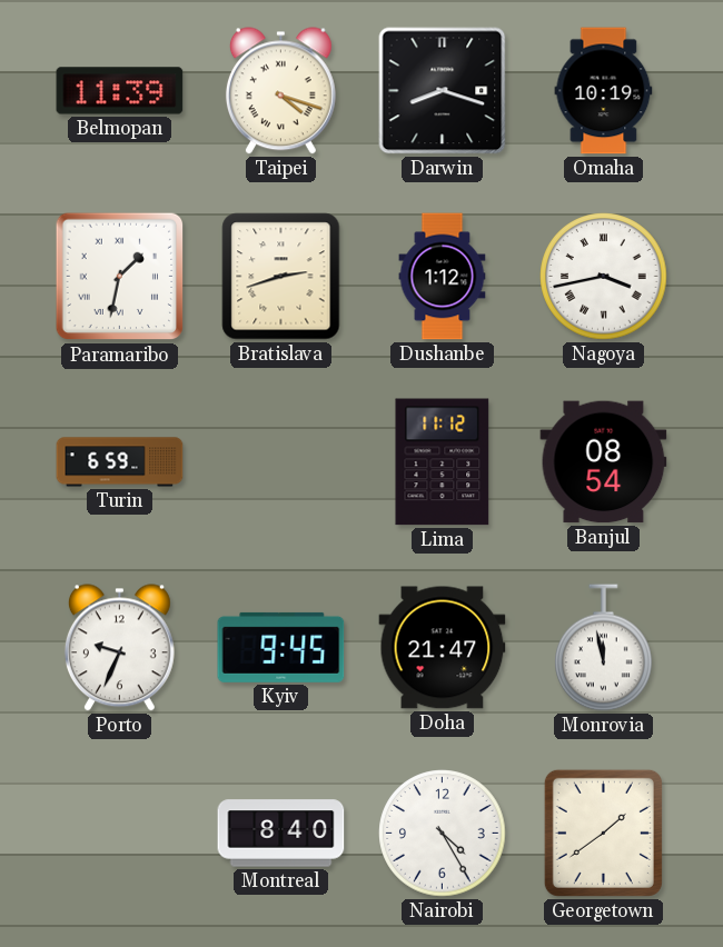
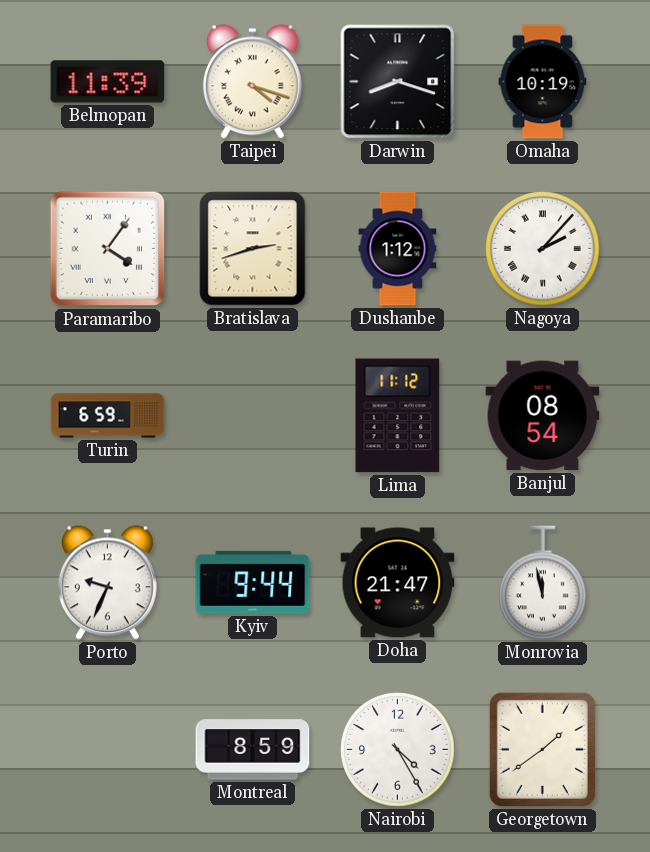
Paramaribo: 1:32 -> 4:06
Nagoya: 3:43 -> 2:07
Kyiv: 9:45 -> 9:44
Montreal: 8:40 -> 8:59
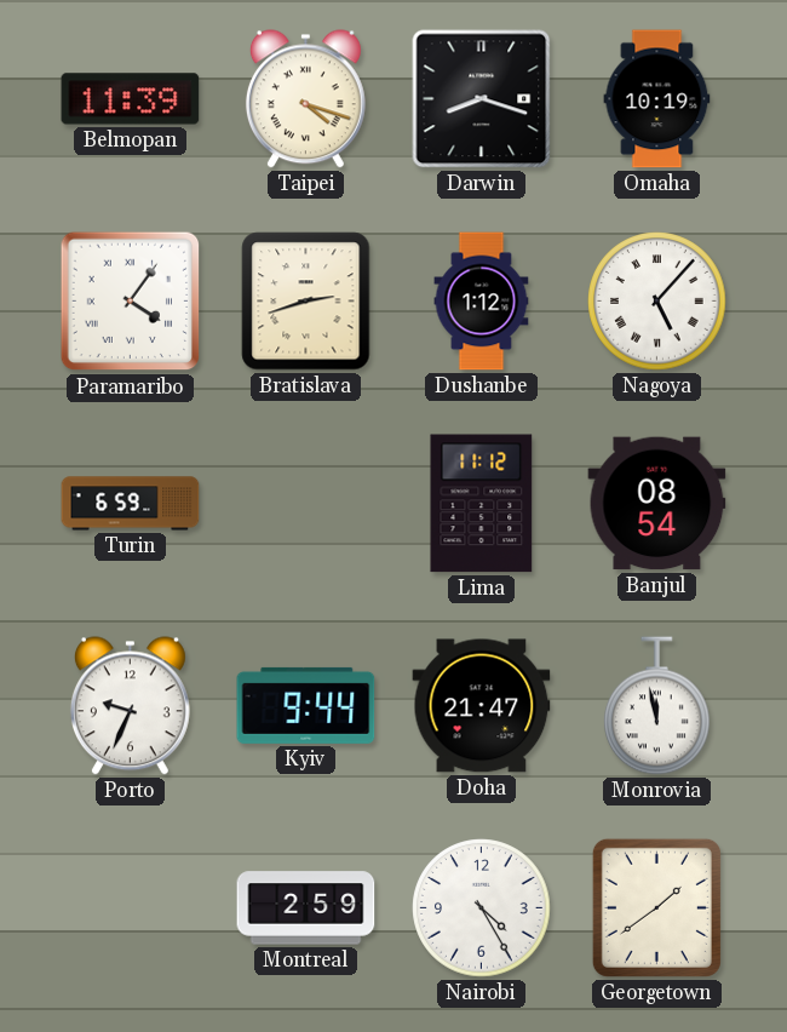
Nagoya: 2:07 -> 5:07
Montreal: 8:59 -> 2:59
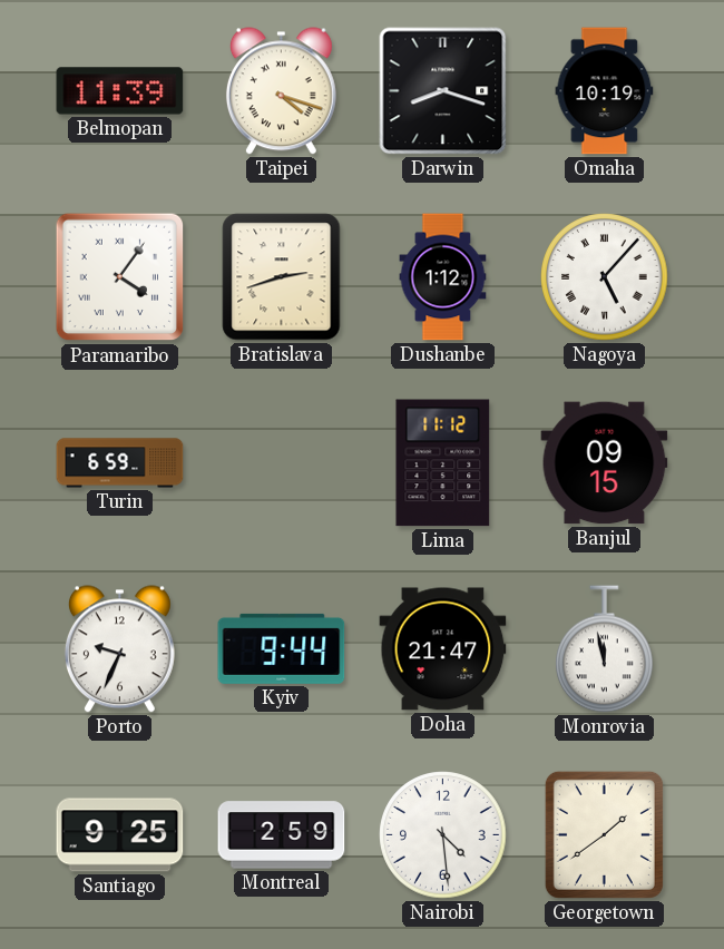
Banjul: 08:54 -> 09:15
Santiago: none -> 9:25
Nairobi: 4:25 -> 4:29
